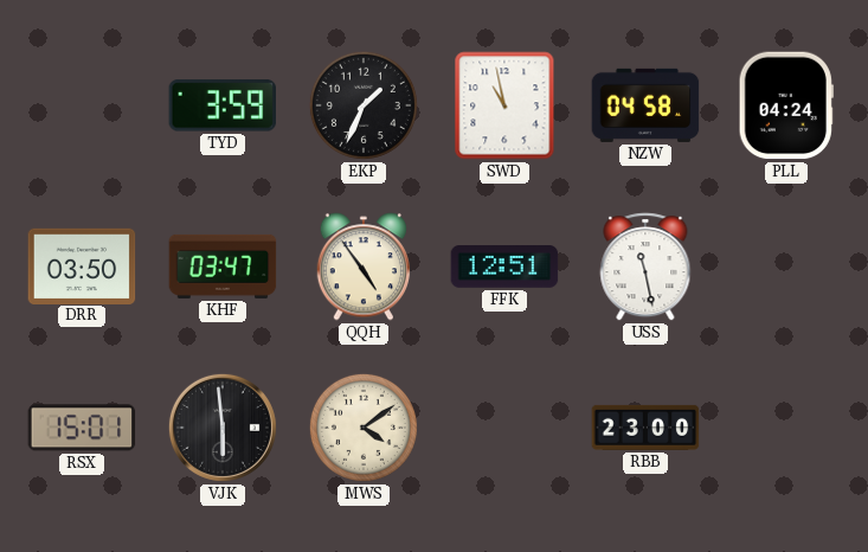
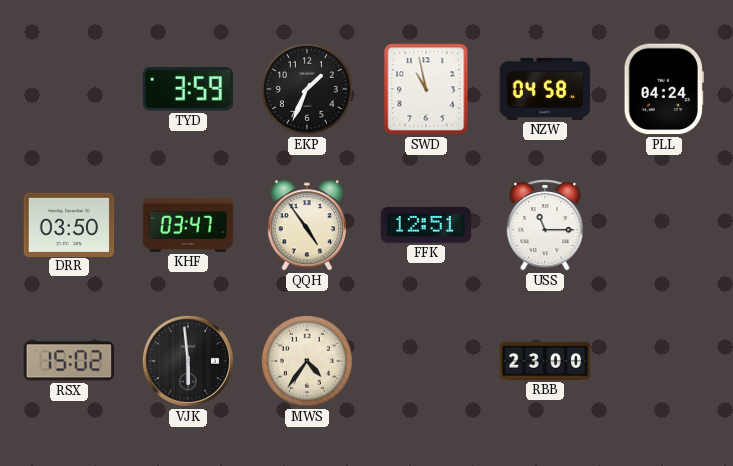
USS: 11:28 -> 11:15
RSX: 15:01 -> 15:02
MWS: 4:09 -> 4:36
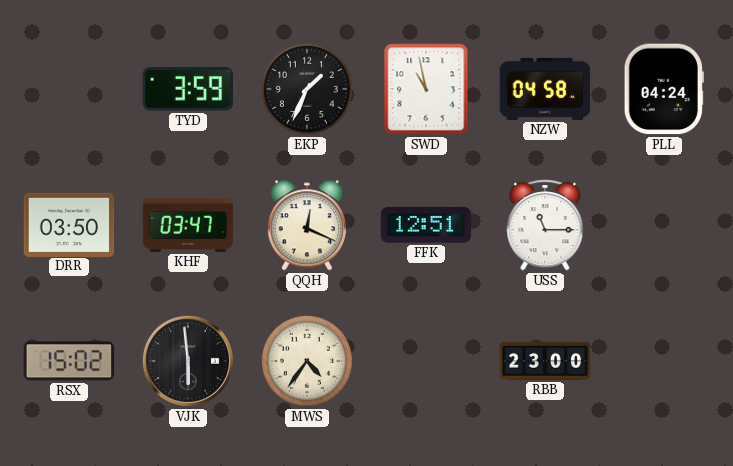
QQH: 4:54 -> 12:19
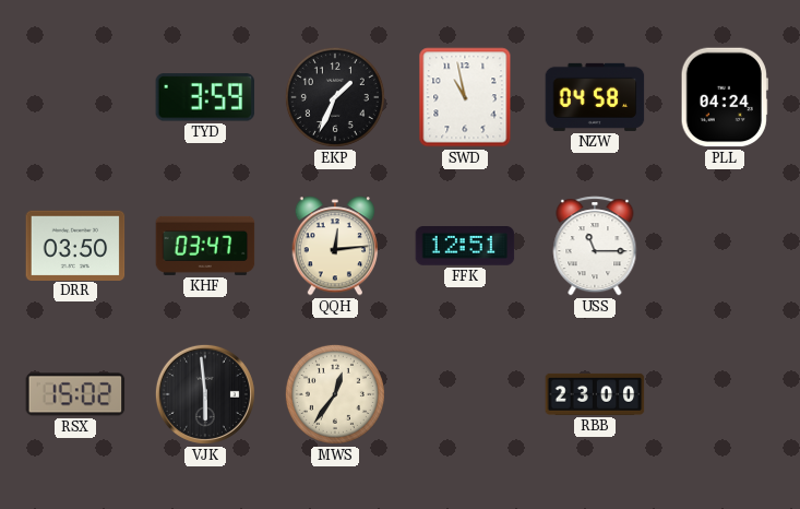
QQH: 12:19 -> 12:14
MWS: 4:36 -> 12:36
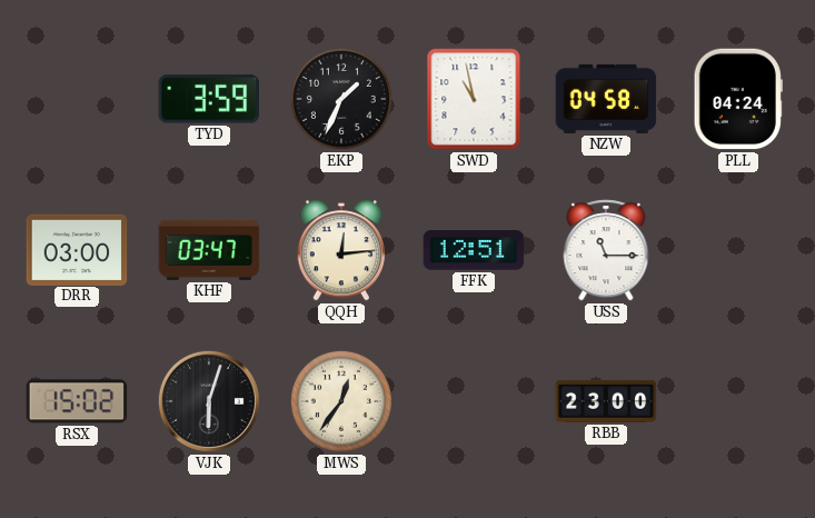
DRR: 03:50 -> 03:00
VJK: 5:59 -> 6:03
